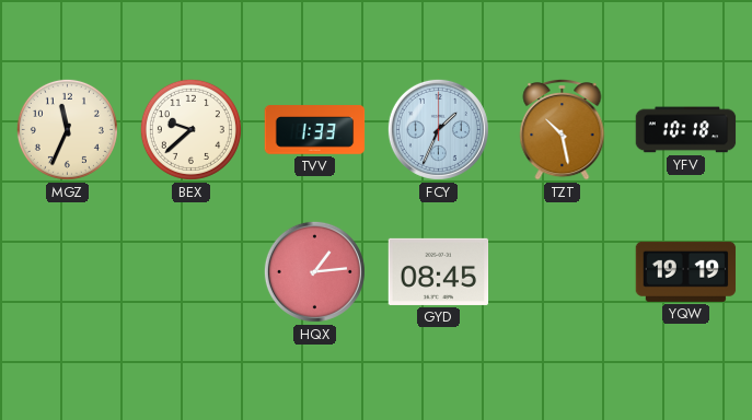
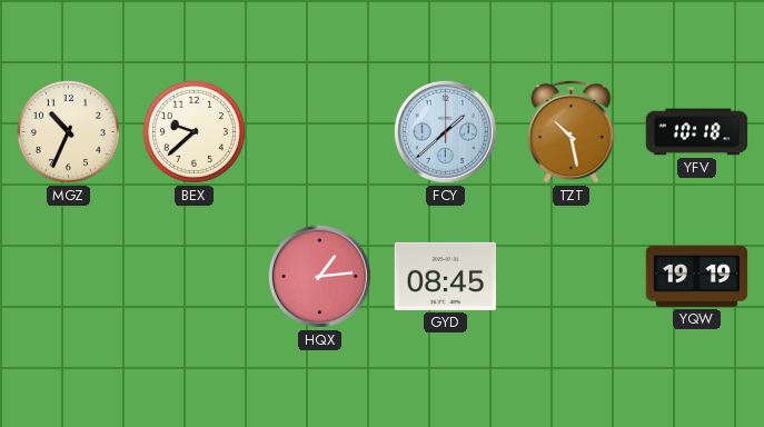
MGZ: 11:34 -> 10:34
TVV: 1:33 -> none
FCY: 1:34 -> 1:38
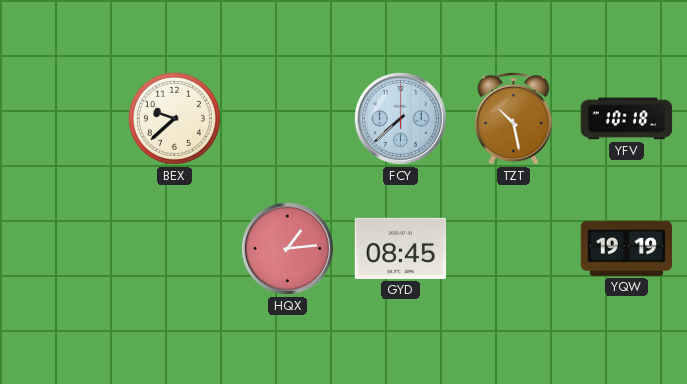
MGZ: 10:34 -> none
FCY: 1:38 -> 7:38
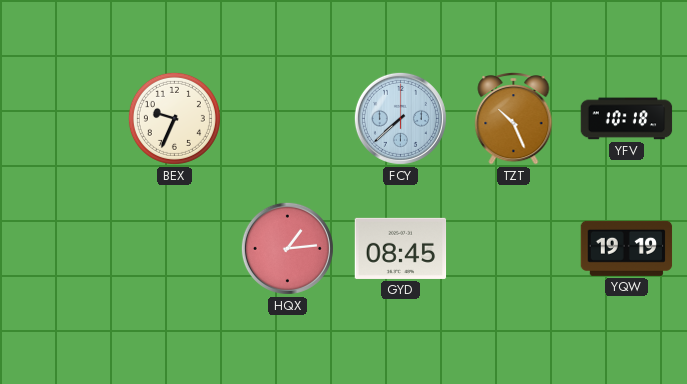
BEX: 9:38 -> 9:34
TZT: 10:28 -> 10:26
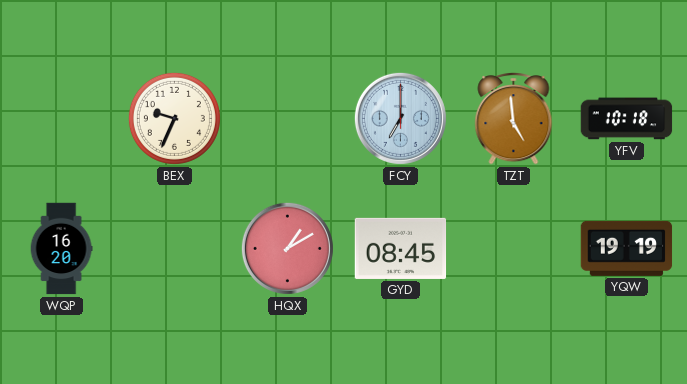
FCY: 7:38 -> 7:00
TZT: 10:26 -> 4:59
WQP: none -> 16:20
HQX: 1:14 -> 1:10
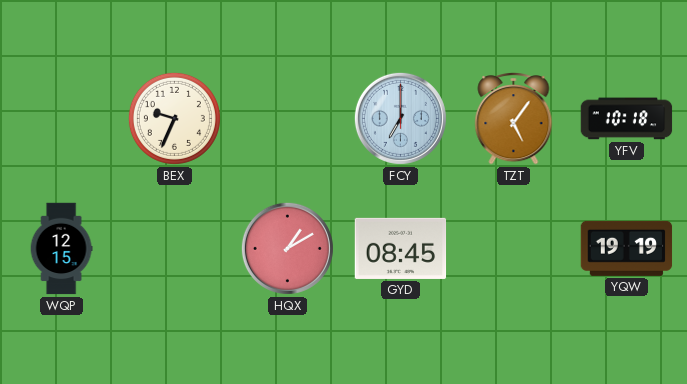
TZT: 4:59 -> 5:06
WQP: 16:20 -> 12:15
